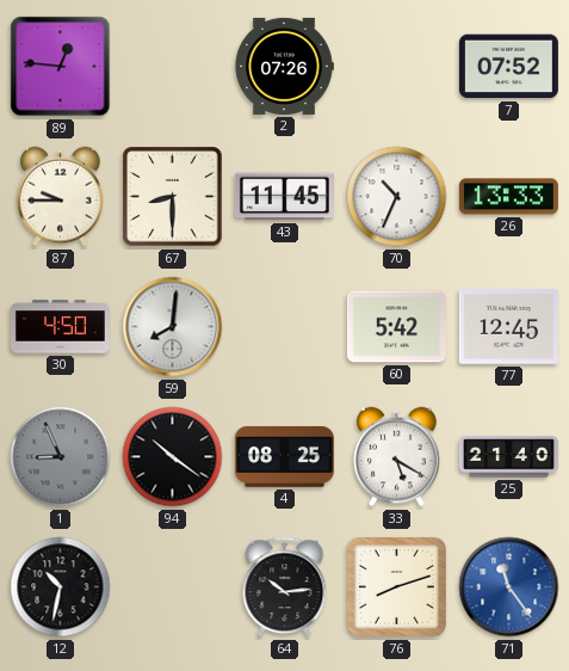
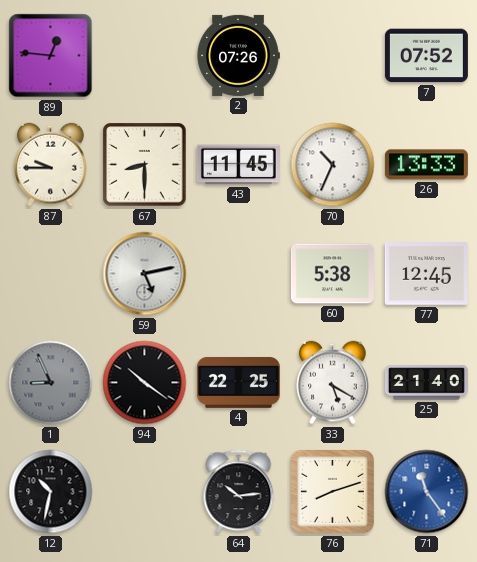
30: 4:50 -> none
59: 8:01 -> 5:13
60: 5:42 -> 5:38
4: 08:25 -> 22:25
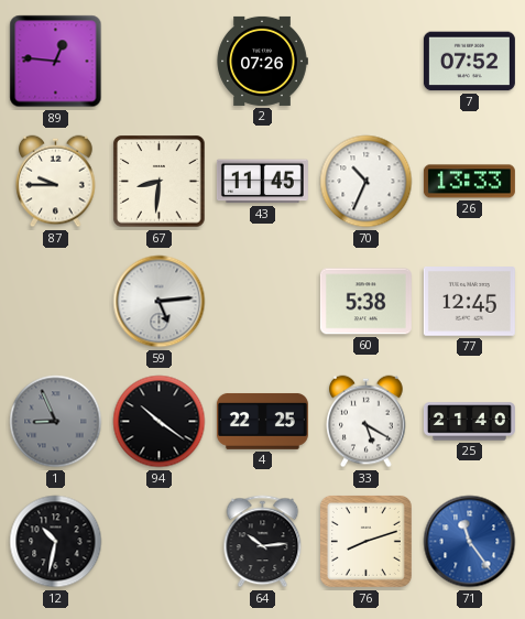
67: 8:30 -> 8:31
59: 5:13 -> 5:14
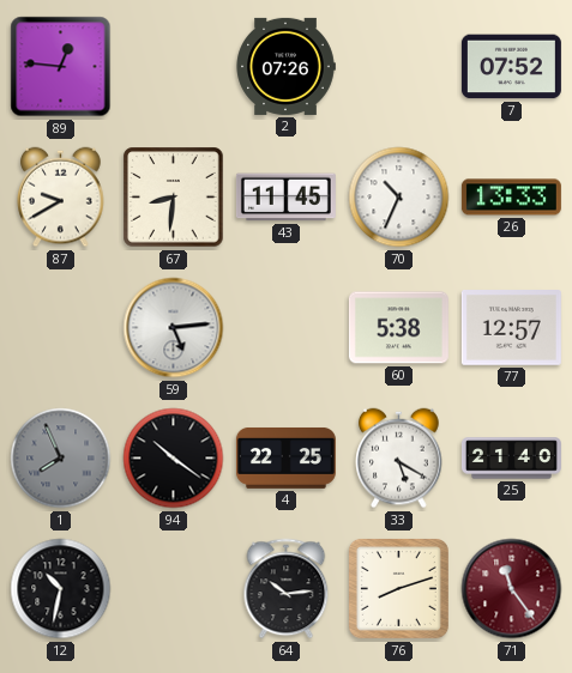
87: 9:45 -> 9:40
77: 12:45 -> 12:57
1: 8:56 -> 7:56
71 dial: blue -> burgundy
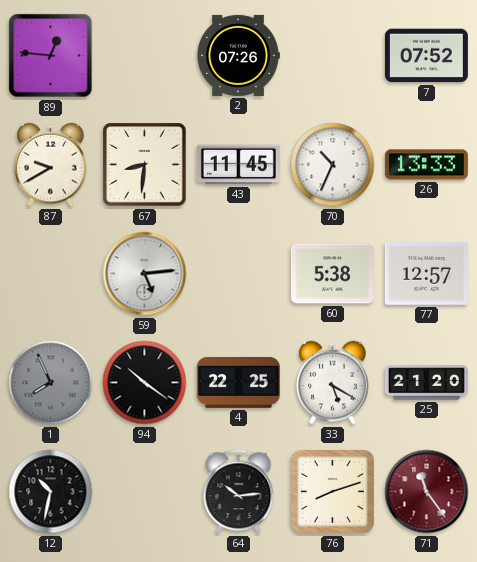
25: 21:40 -> 21:20
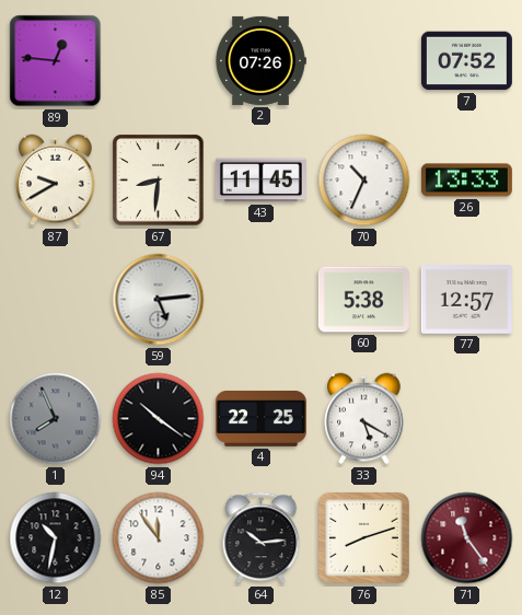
25: 21:20 -> none
85: none -> 11:54
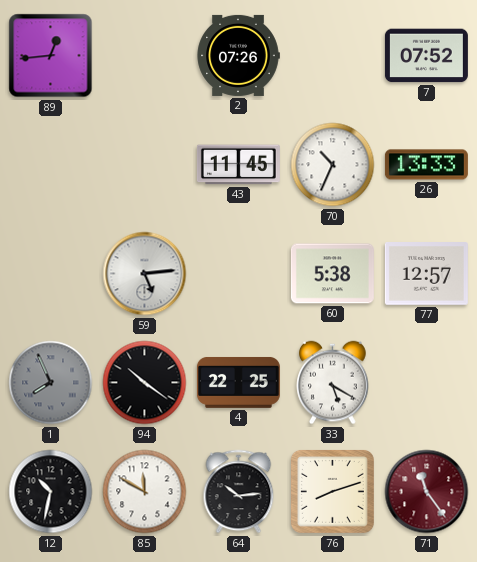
89: 12:46 -> 12:44
87: 9:40 -> none
67: 8:31 -> none
85: 11:54 -> 11:50
